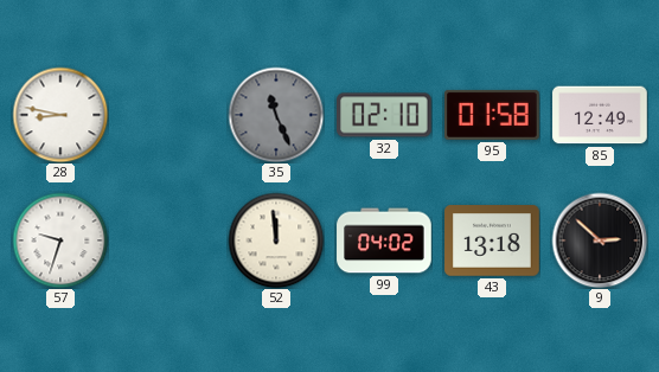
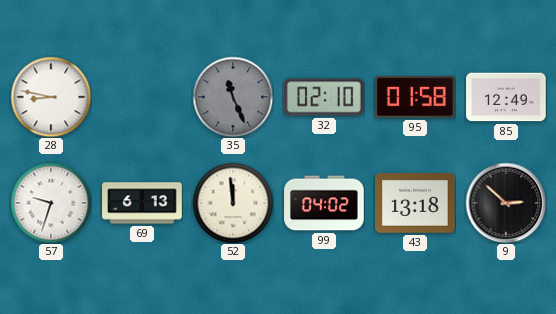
69: none -> 6:13
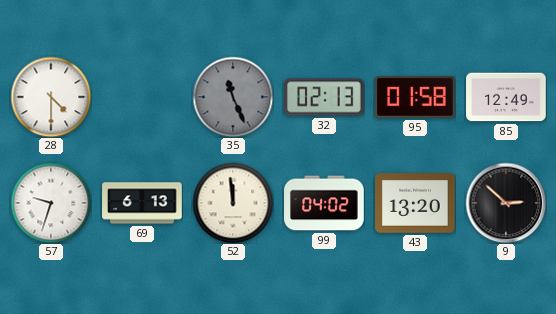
28: 8:47 -> 4:30
32: 02:10 -> 02:13
43: 13:18 -> 13:20
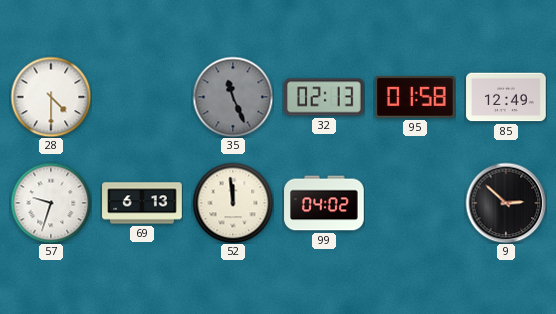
43: 13:20 -> none
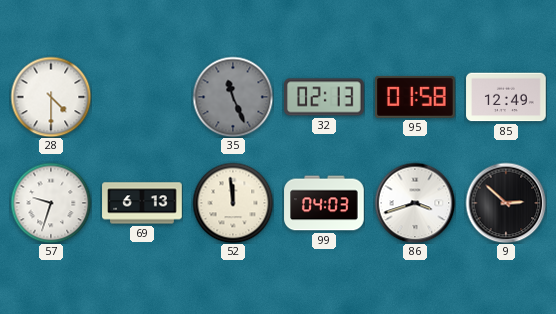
99: 04:02 -> 04:03
86: none -> 3:42
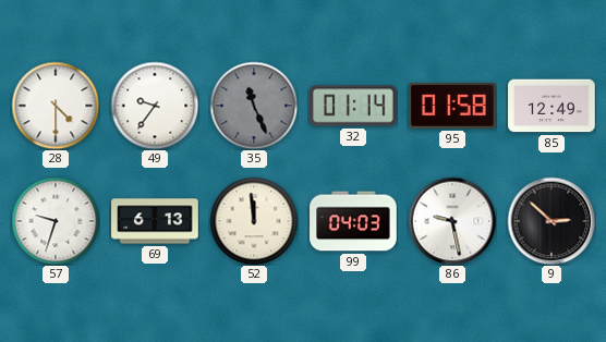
49: none -> 9:36
32: 02:13 -> 01:14
86: 3:42 -> 9:28
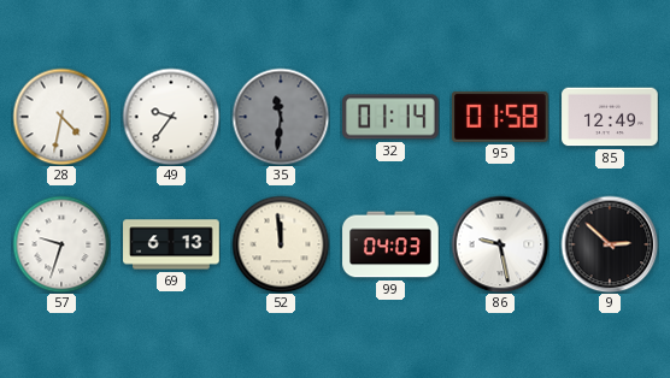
28: 4:30 -> 4:32
35: 11:26 -> 11:31
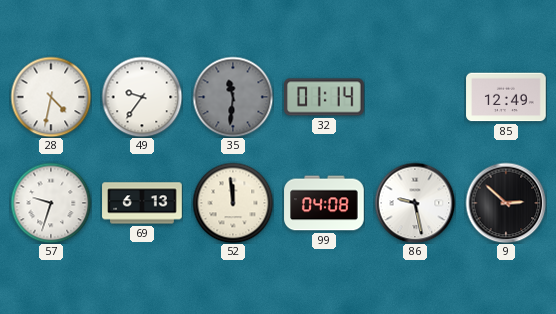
95: 01:58 -> none
99: 04:03 -> 04:08
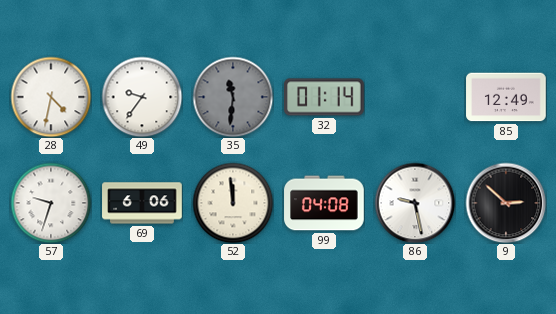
69: 6:13 -> 6:06
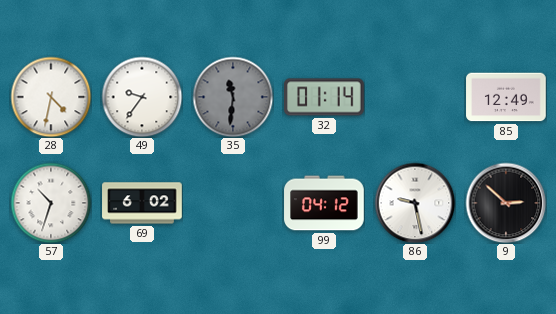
57: 9:33 -> 10:33
69: 6:06 -> 6:02
52: 11:59 -> none
99: 04:08 -> 04:12
